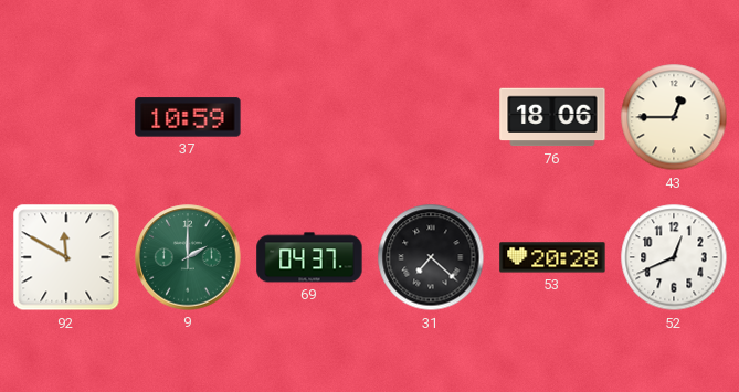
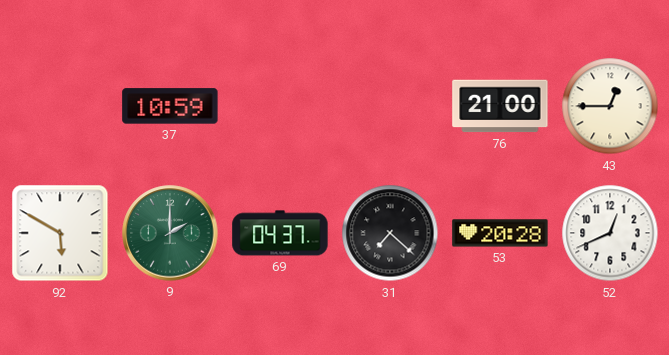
76: 18:06 -> 21:00
92: 11:50 -> 5:50
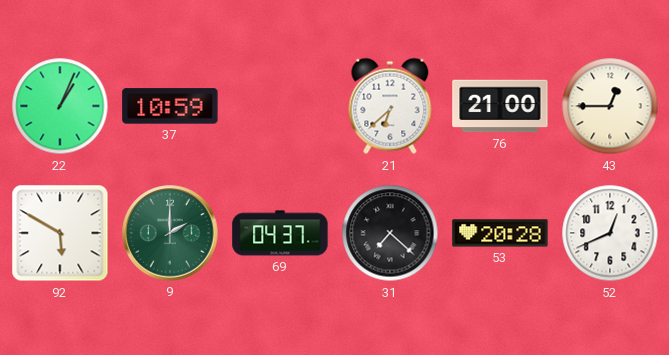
22: none -> 1:04
21: none -> 6:38
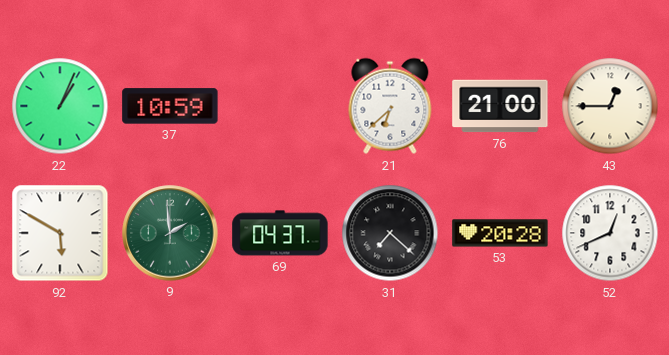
9: 2:00 -> 1:59
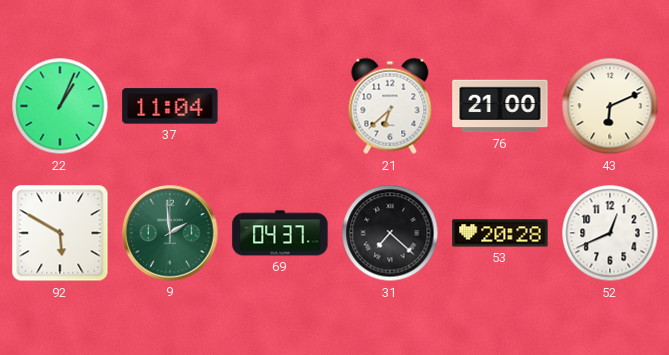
37: 10:59 -> 11:04
43: 12:45 -> 6:11
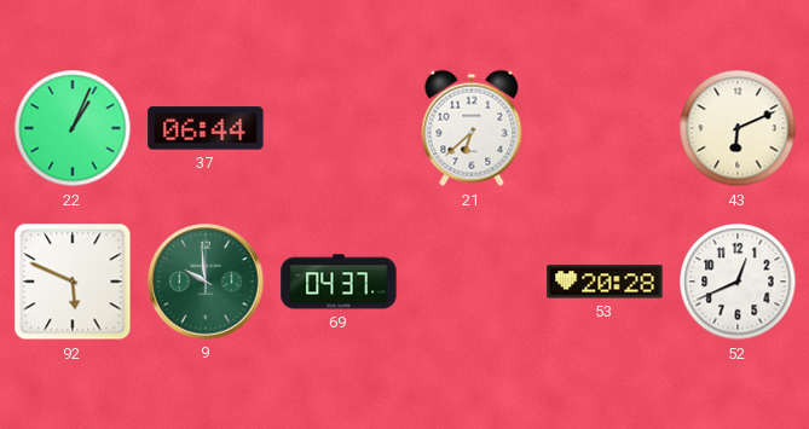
37: 11:04 -> 06:44
76: 21:00 -> none
92: 5:50 -> 5:49
9: 1:59 -> 9:59
31: 7:22 -> none
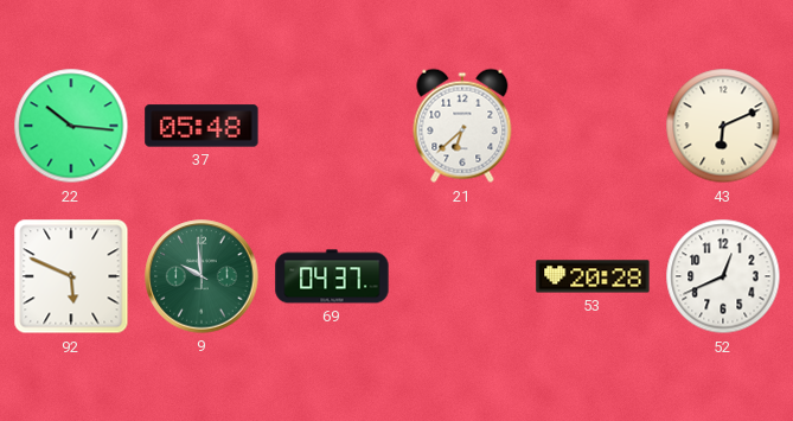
22: 1:04 -> 10:16
37: 06:44 -> 05:48
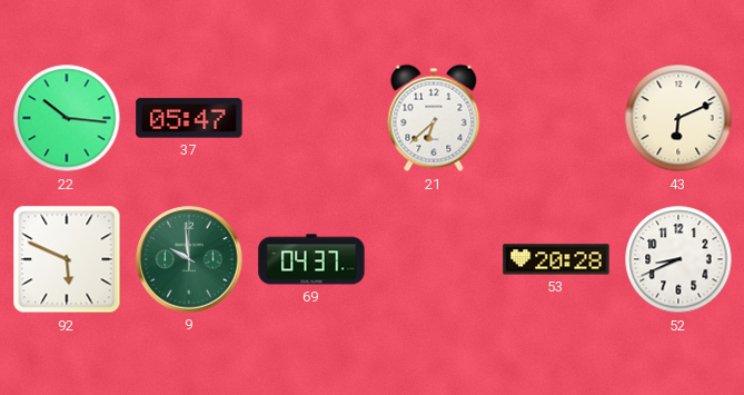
37: 05:48 -> 05:47
52: 12:41 -> 8:41
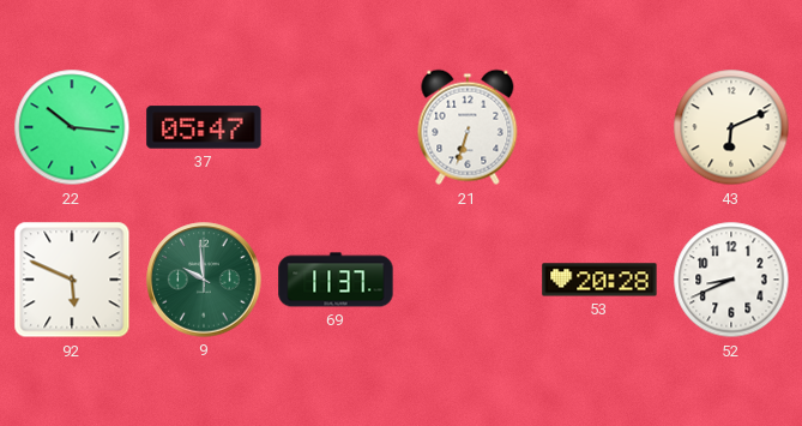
21: 6:38 -> 6:33
69: 04:37 -> 11:37
